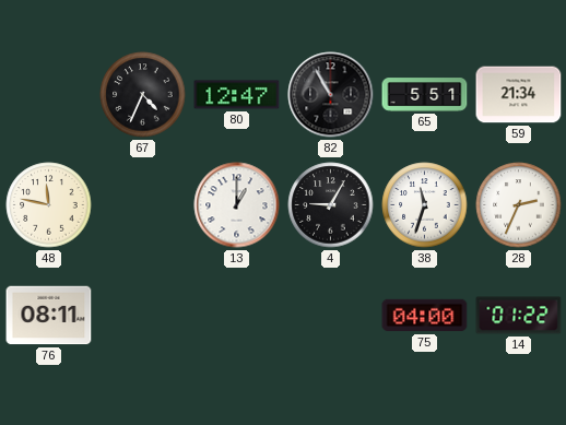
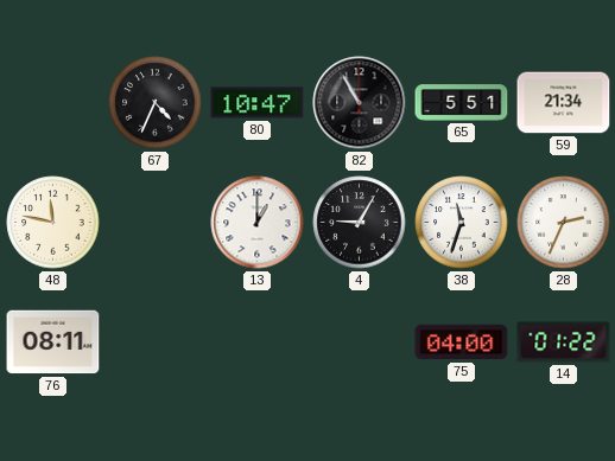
80: 12:47 -> 10:47
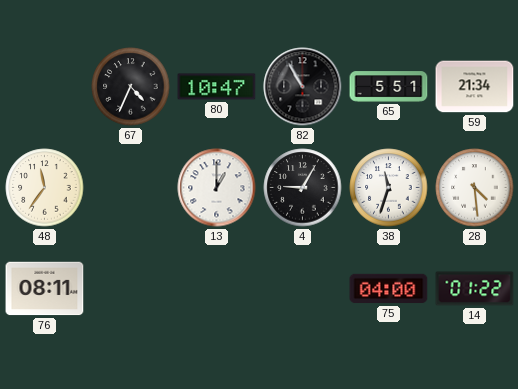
48: 11:47 -> 11:36
28: 2:34 -> 4:29
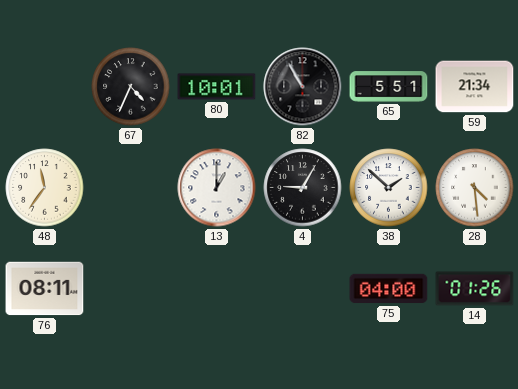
80: 10:47 -> 10:01
38: 11:33 -> 1:52
14: 01:22 -> 01:26
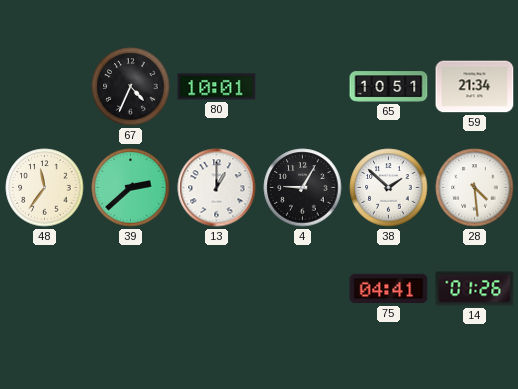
82: 10:55 -> none
65: 5:51 -> 10:51
39: none -> 2:38
76: 08:11 -> none
75: 04:00 -> 04:41
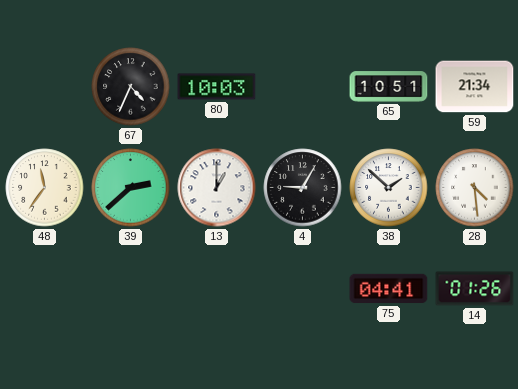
80: 10:01 -> 10:03
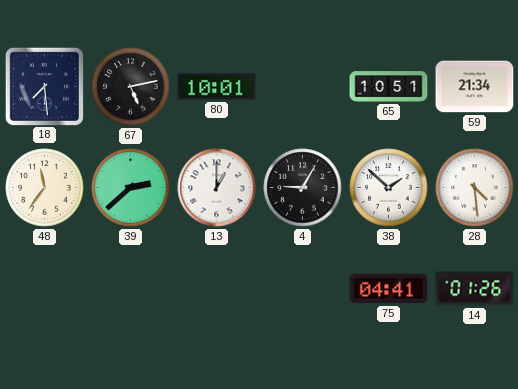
18: none -> 7:29
67: 4:34 -> 5:13
80: 10:03 -> 10:01
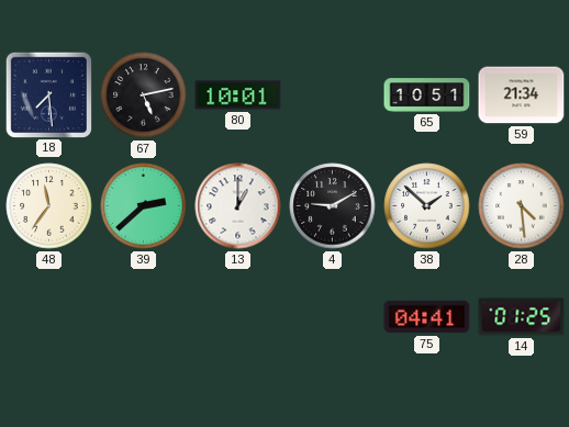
4: 9:05 -> 9:10
14: 01:26 -> 01:25
